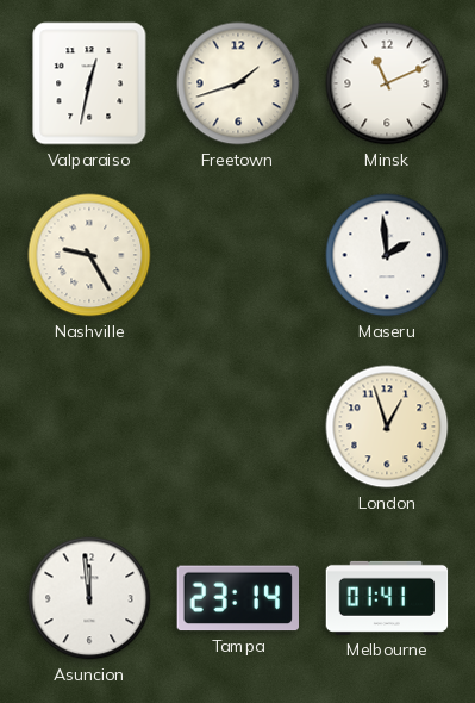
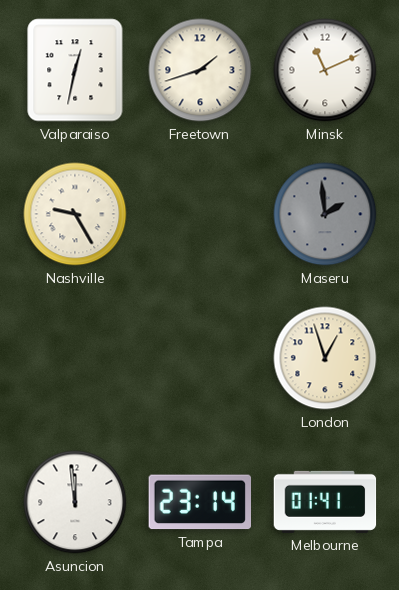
Maseru dial: white -> grey
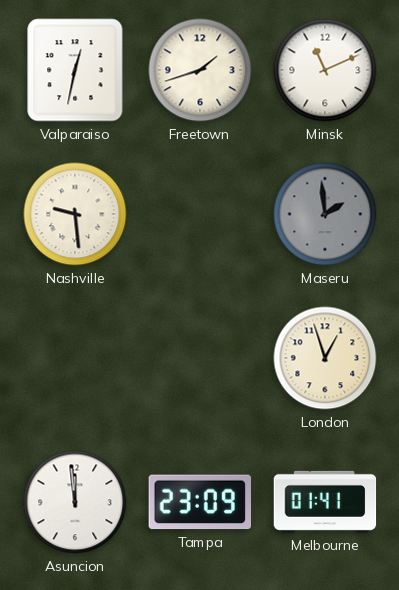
Nashville: 9:25 -> 9:29
Tampa: 23:14 -> 23:09
